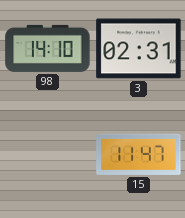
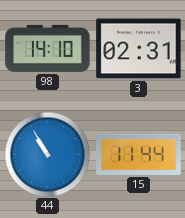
44: none -> 10:55
15: 11:47 -> 11:44
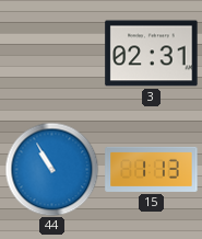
98: 14:10 -> none
15: 11:44 -> 1:13
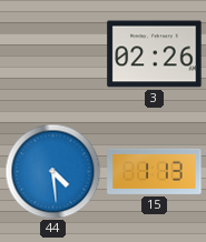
3: 02:31 -> 02:26
44: 10:55 -> 4:29
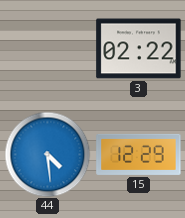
3: 02:26 -> 02:22
15: 1:13 -> 12:29
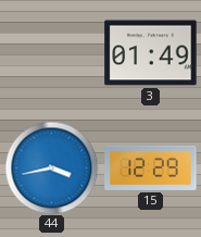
3: 02:22 -> 01:49
44: 4:29 -> 3:43
